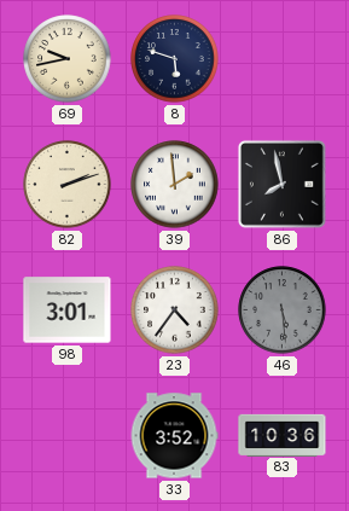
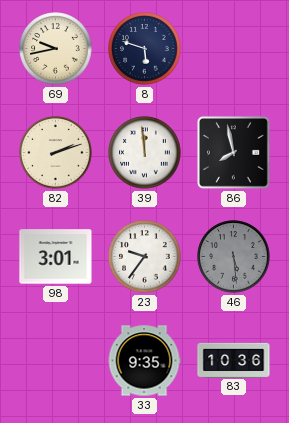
39: 1:59 -> 11:59
23: 4:36 -> 9:36
33: 3:52 -> 9:35
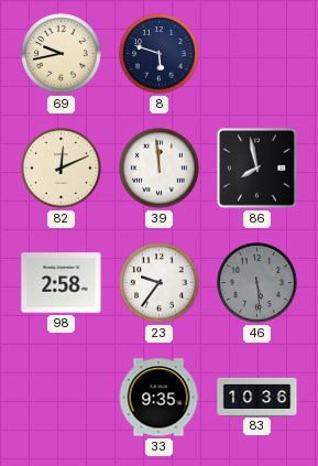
82: 2:12 -> 12:11
98: 3:01 -> 2:58
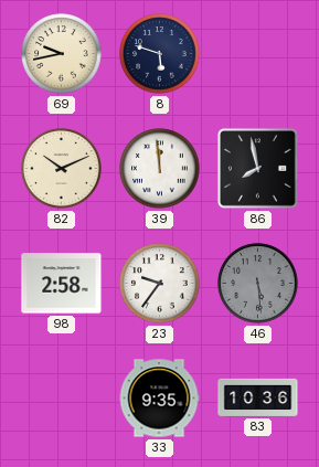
82: 12:11 -> 10:11
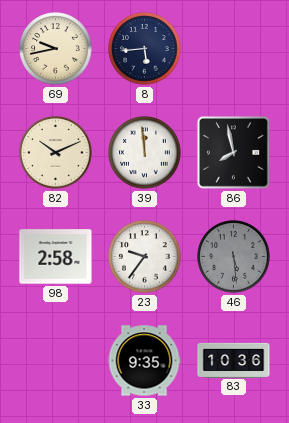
8: 5:48 -> 5:44
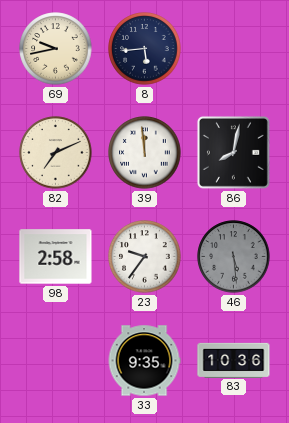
82: 10:11 -> 7:11
86: 7:58 -> 8:02
